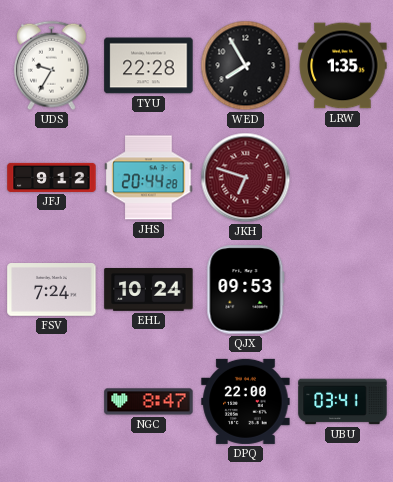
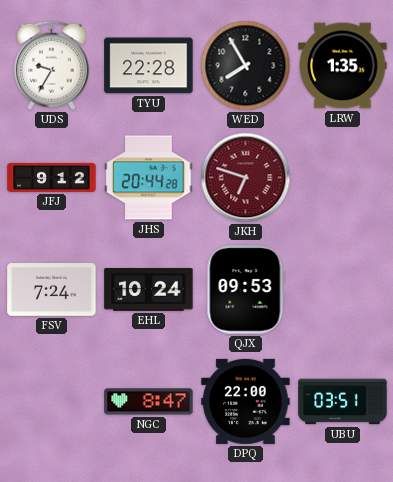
UBU: 03:41 -> 03:51
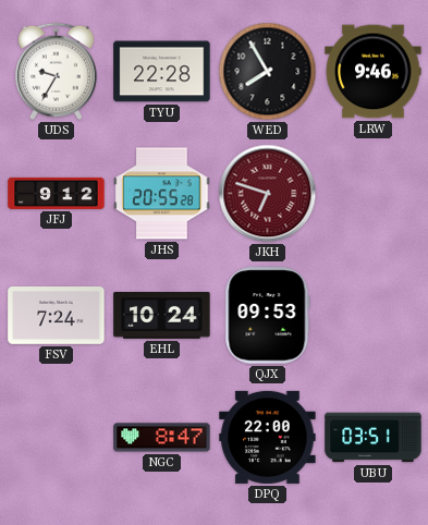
LRW: 1:35 -> 9:46
JHS: 20:44 -> 20:55
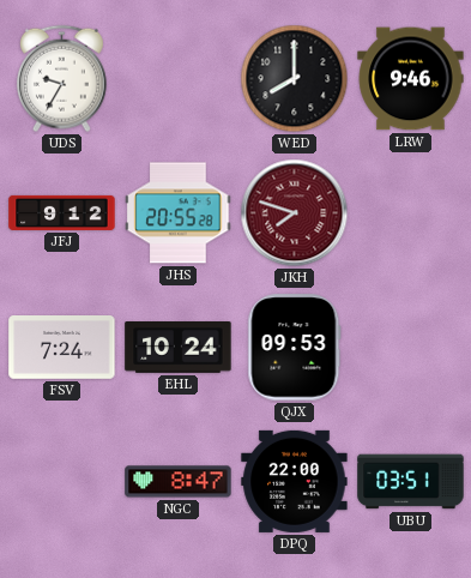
TYU: 22:28 -> none
WED: 7:55 -> 8:00
JKH: 6:48 -> 7:48
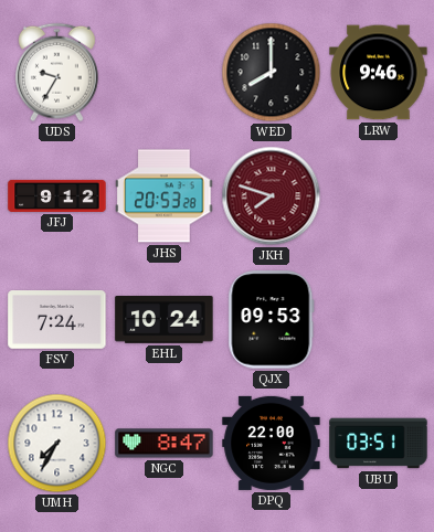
JHS: 20:55 -> 20:53
UMH: none -> 7:35
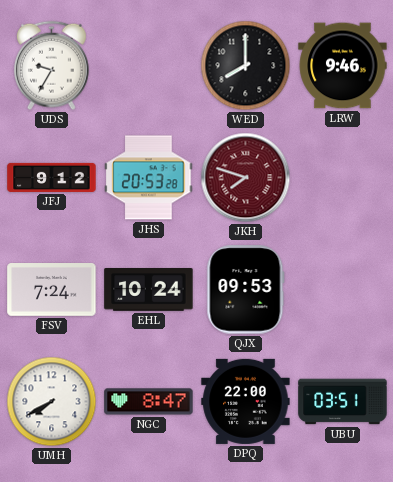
UMH: 7:35 -> 7:40
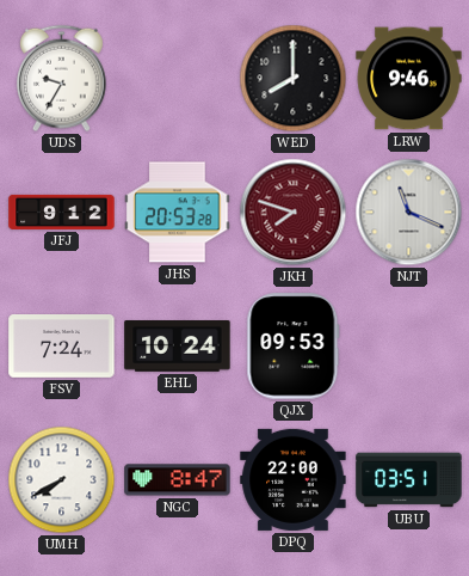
NJT: none -> 11:19
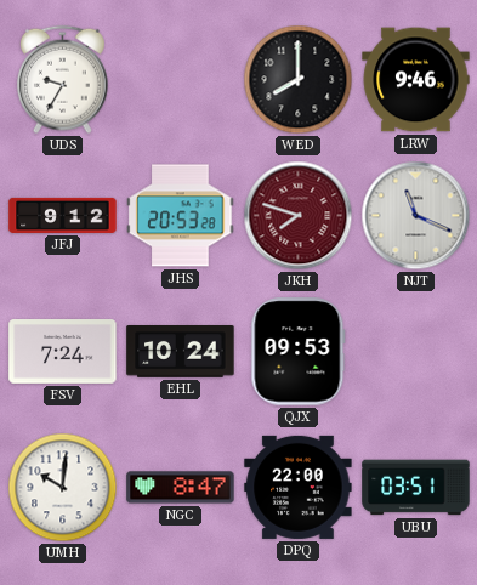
UMH: 7:40 -> 10:01
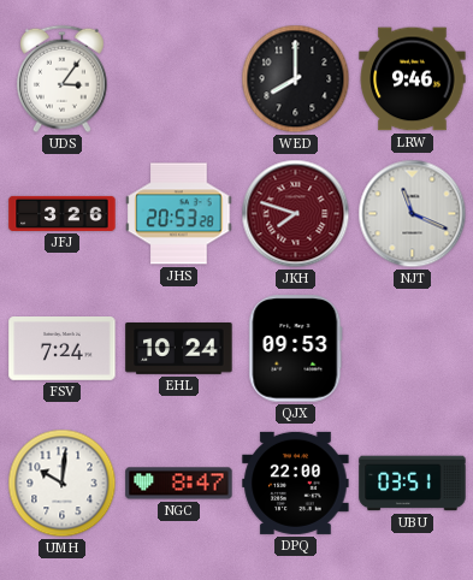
UDS: 9:35 -> 3:06
JFJ: 9:12 -> 3:26
